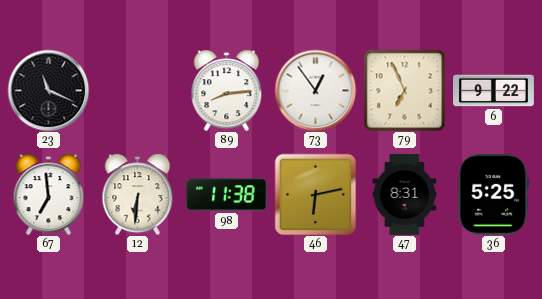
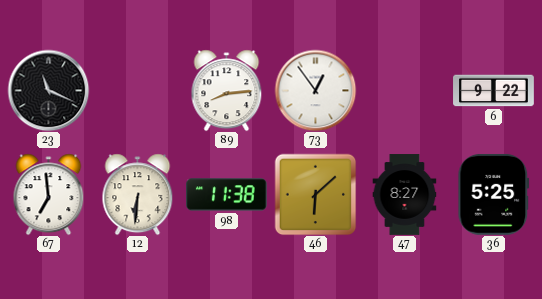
79: 6:56 -> none
46: 6:13 -> 6:08
47: 8:31 -> 8:27
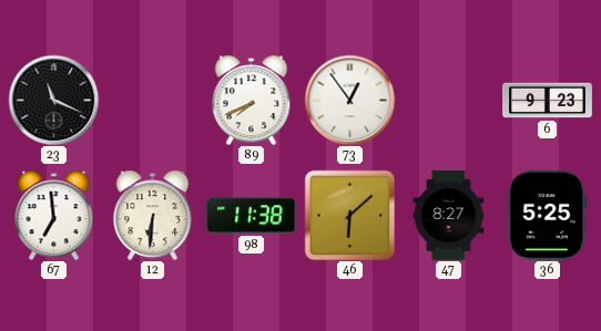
89: 8:14 -> 7:41
6: 9:22 -> 9:23
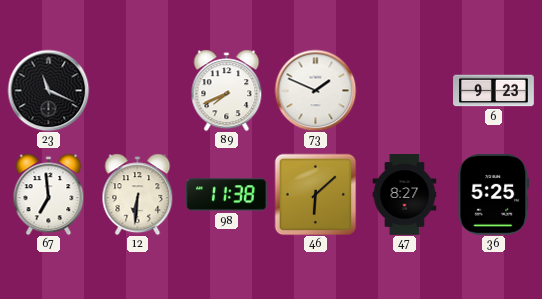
73: 12:54 -> 1:49
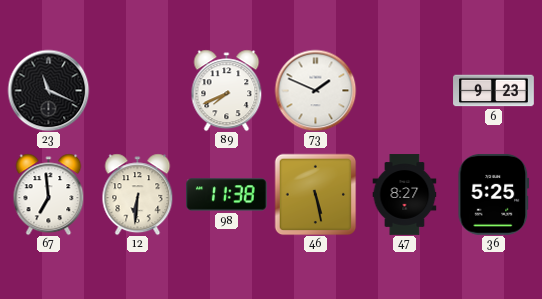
46: 6:08 -> 5:28
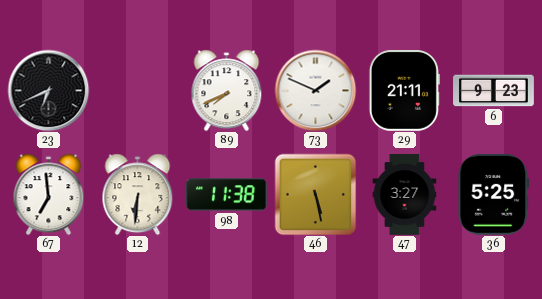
23: 11:19 -> 6:41
29: none -> 21:11
47: 8:27 -> 3:27
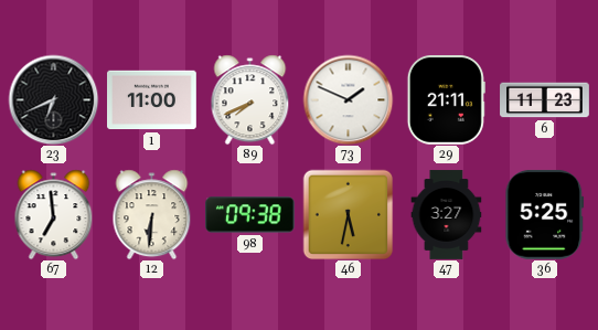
1: none -> 11:00
6: 9:23 -> 11:23
98: 11:38 -> 09:38
46: 5:28 -> 5:32
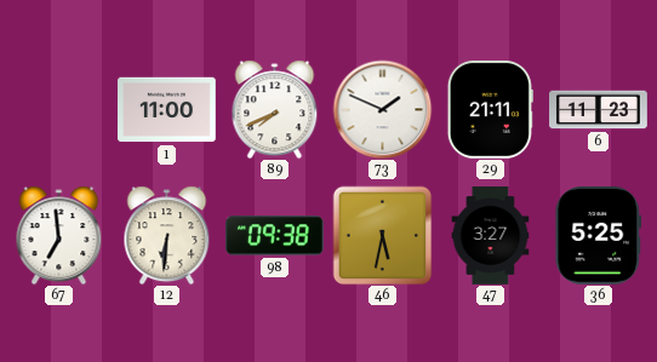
23: 6:41 -> none
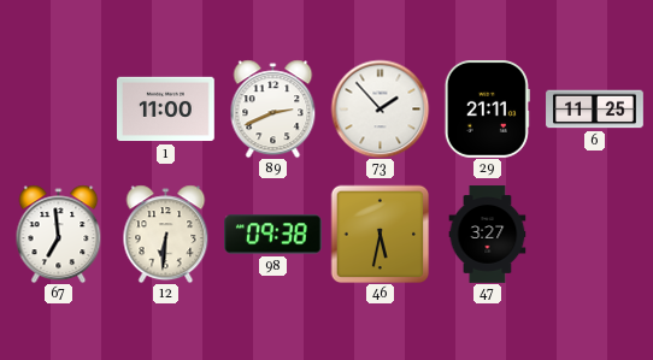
89: 7:41 -> 2:41
73: 1:49 -> 1:53
6: 11:23 -> 11:25
36: 5:25 -> none
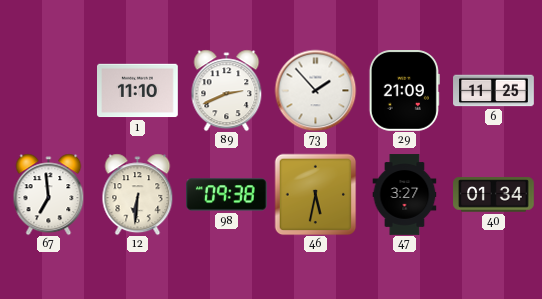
1: 11:00 -> 11:10
29: 21:11 -> 21:09
40: none -> 01:34
